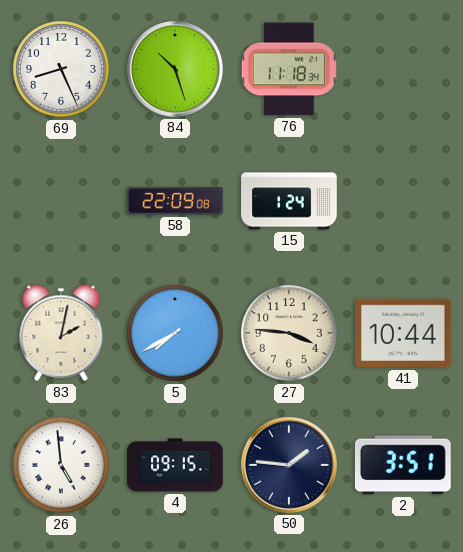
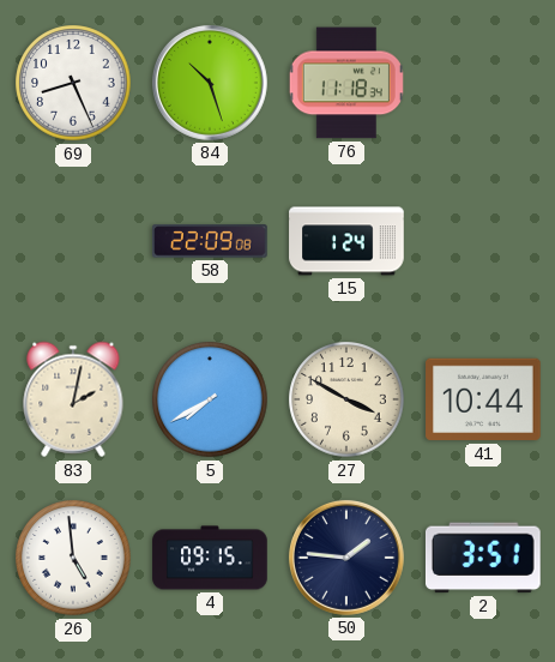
27: 3:46 -> 3:50
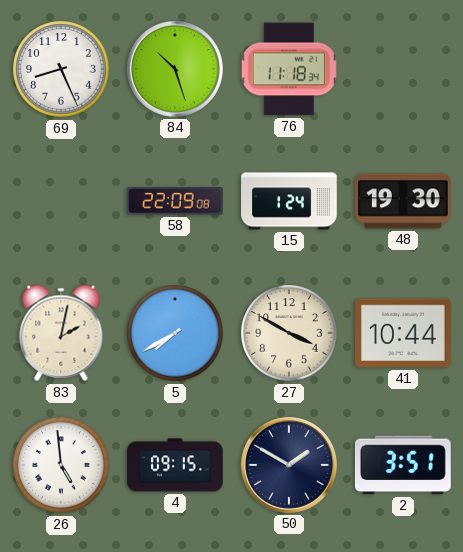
48: none -> 19:30
50: 1:46 -> 1:50
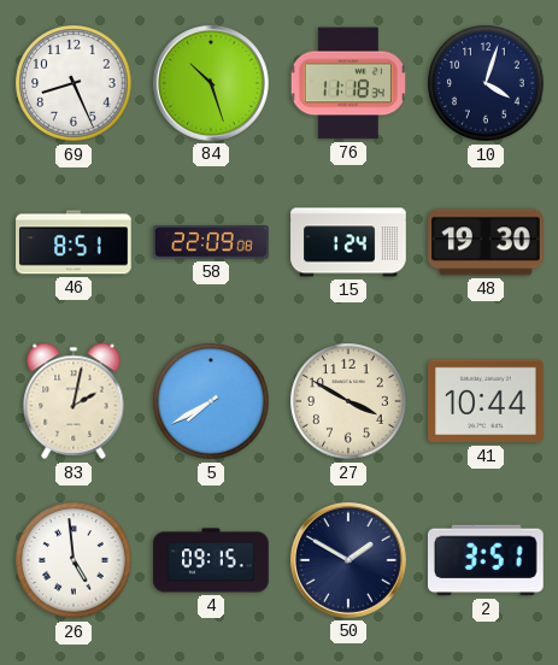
10: none -> 4:03
46: none -> 8:51
